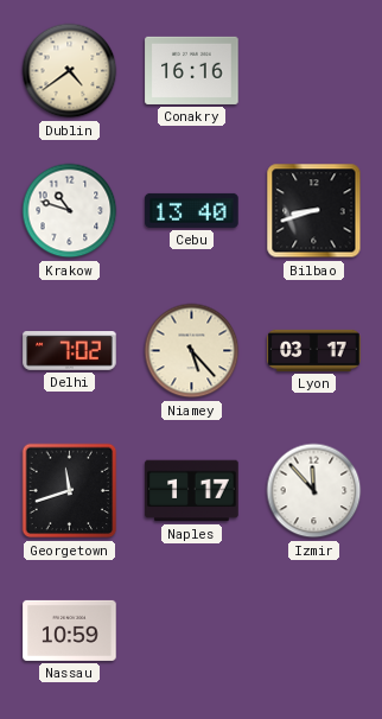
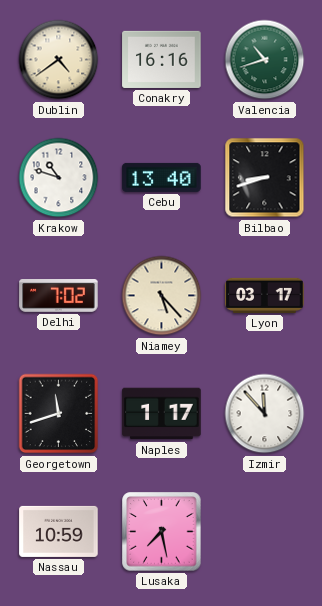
Valencia: none -> 10:42
Lusaka: none -> 7:28
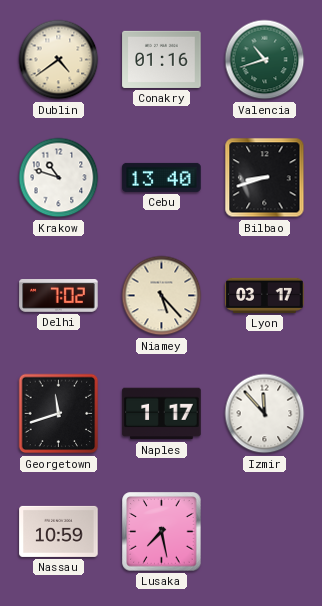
Conakry: 16:16 -> 01:16
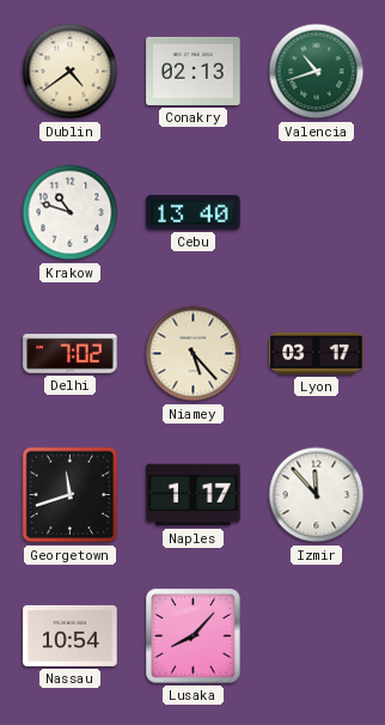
Conakry: 01:16 -> 02:13
Bilbao: 8:42 -> none
Nassau: 10:59 -> 10:54
Lusaka: 7:28 -> 8:07
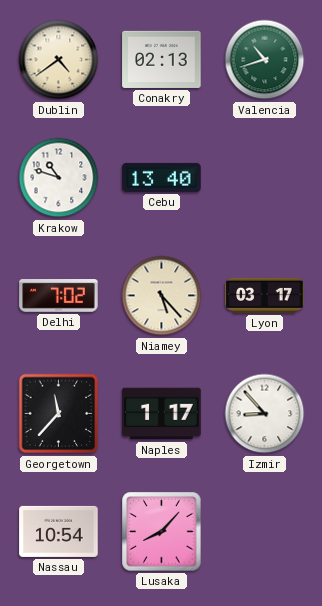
Georgetown: 11:42 -> 11:37
Izmir: 11:53 -> 8:53
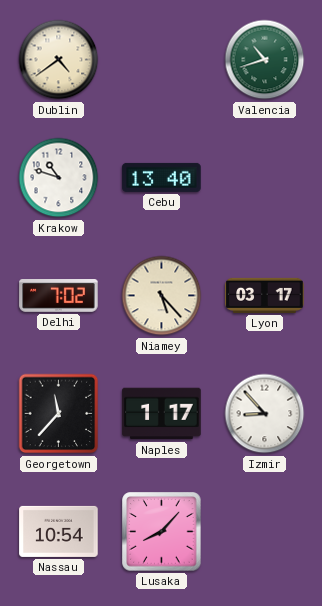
Conakry: 02:13 -> none
